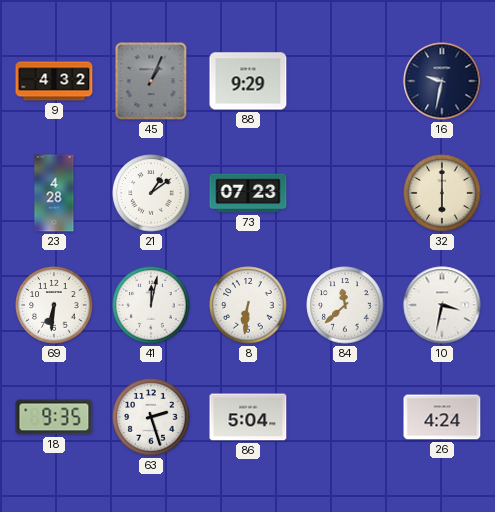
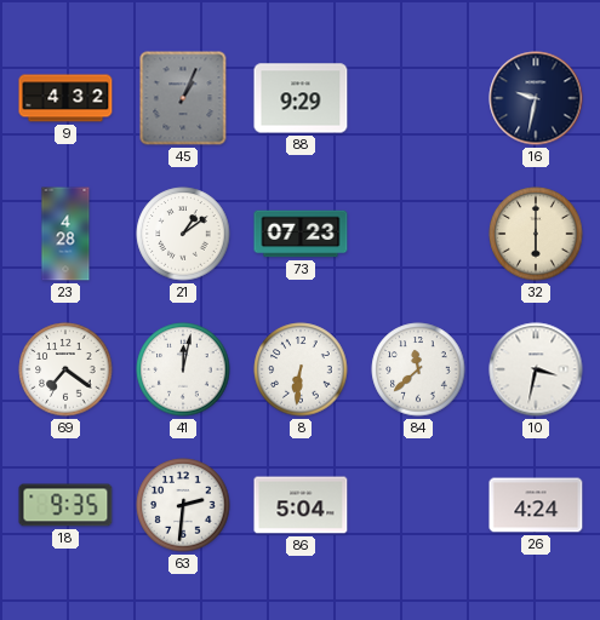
69: 6:31 -> 7:21
63: 2:27 -> 2:31
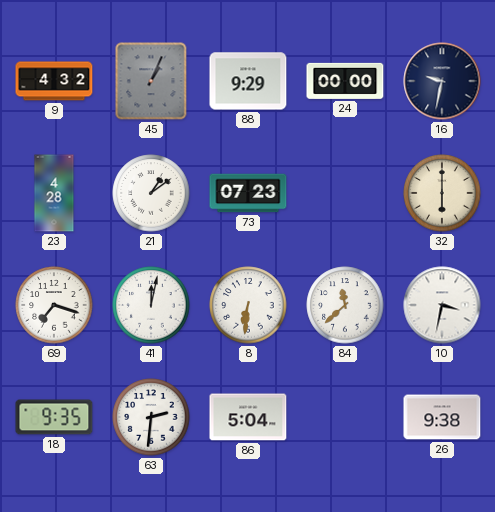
24: none -> 00:00
69: 7:21 -> 7:18
26: 4:24 -> 9:38
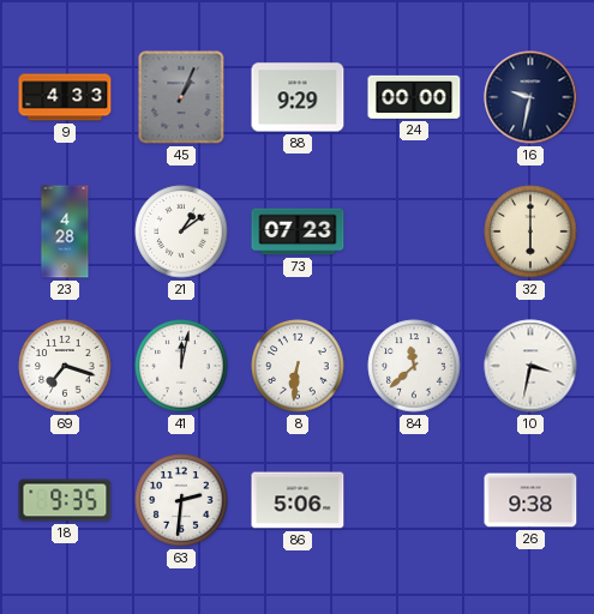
9: 4:32 -> 4:33
86: 5:04 -> 5:06
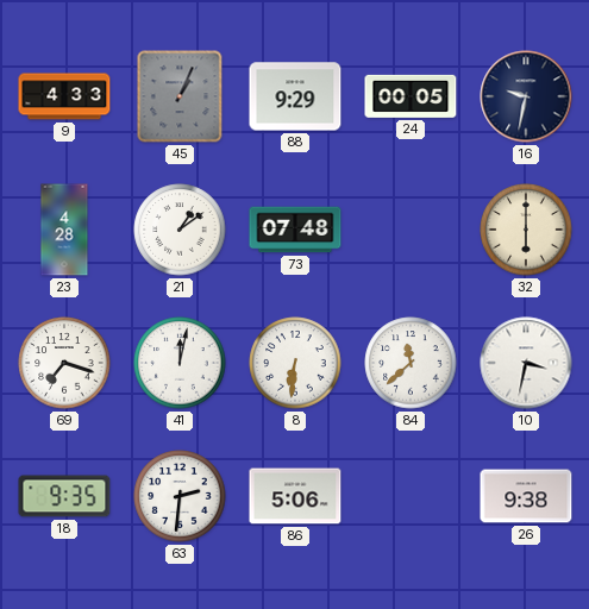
24: 00:00 -> 00:05
73: 07:23 -> 07:48
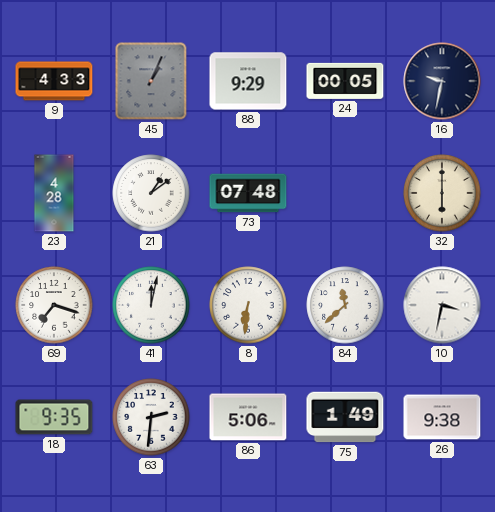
75: none -> 1:49
